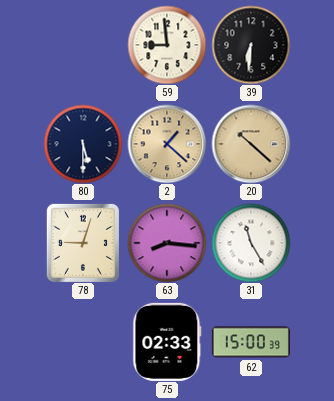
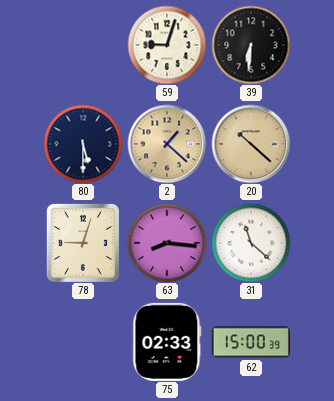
59: 8:59 -> 9:03
31: 11:25 -> 11:22
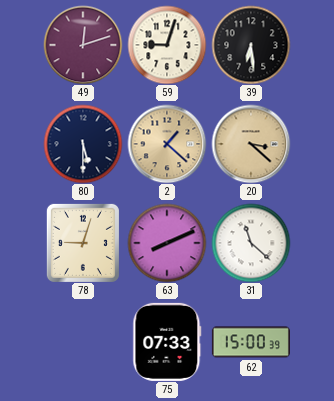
49: none -> 12:12
39: 6:31 -> 6:29
20: 10:22 -> 3:22
63: 8:16 -> 8:11
75: 02:33 -> 07:33
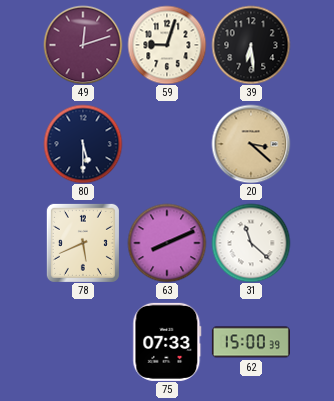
2: 1:22 -> none
78: 9:03 -> 5:41
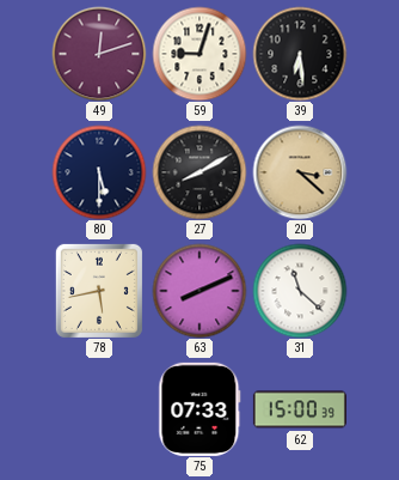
27: none -> 8:10
78: 5:41 -> 5:43
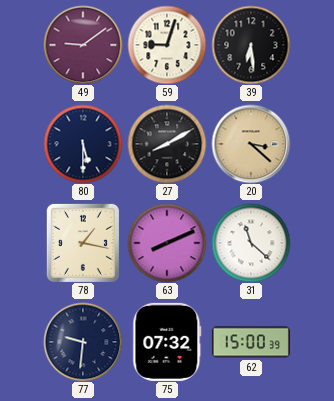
49: 12:12 -> 9:09
78: 5:43 -> 1:17
77: none -> 9:31
75: 07:33 -> 07:32
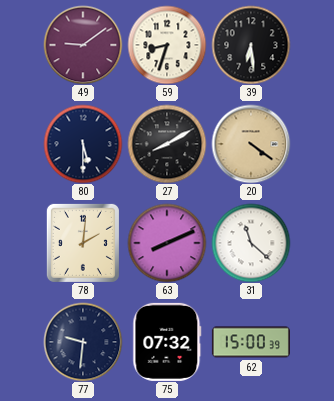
59: 9:03 -> 8:33
20: 3:22 -> 4:21
78: 1:17 -> 2:01
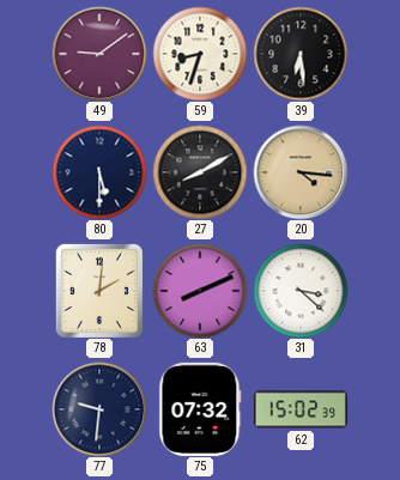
20: 4:21 -> 4:16
31: 11:22 -> 3:22
62: 15:00 -> 15:02
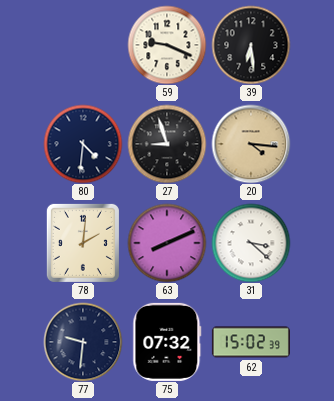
49: 9:09 -> none
59: 8:33 -> 9:19
80: 5:30 -> 4:31
27: 8:10 -> 8:57
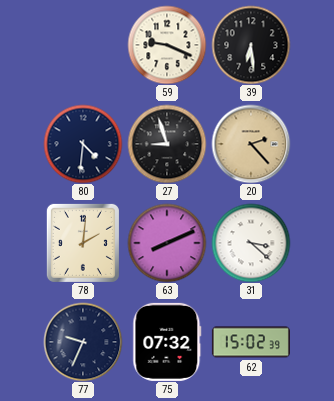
20: 4:16 -> 2:23
77: 9:31 -> 9:34
